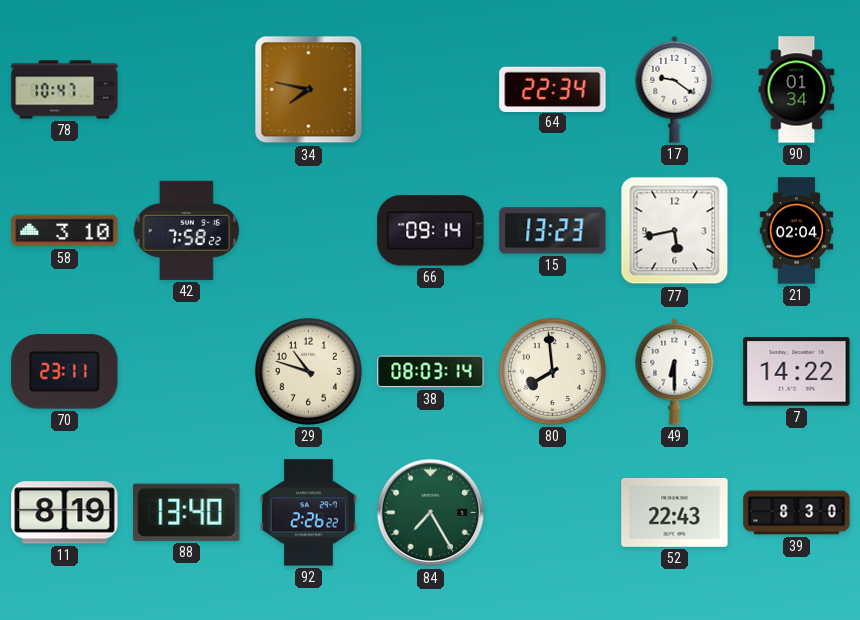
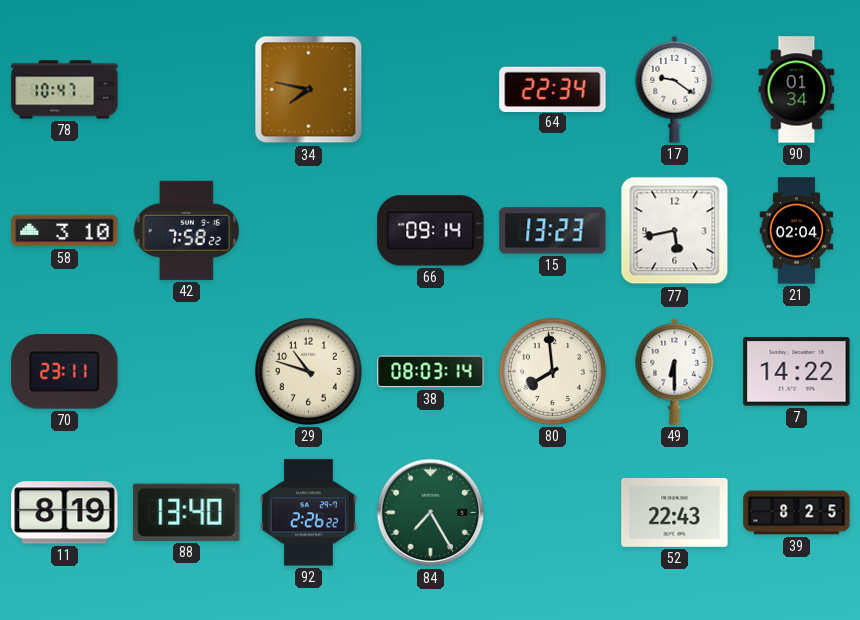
39: 8:30 -> 8:25
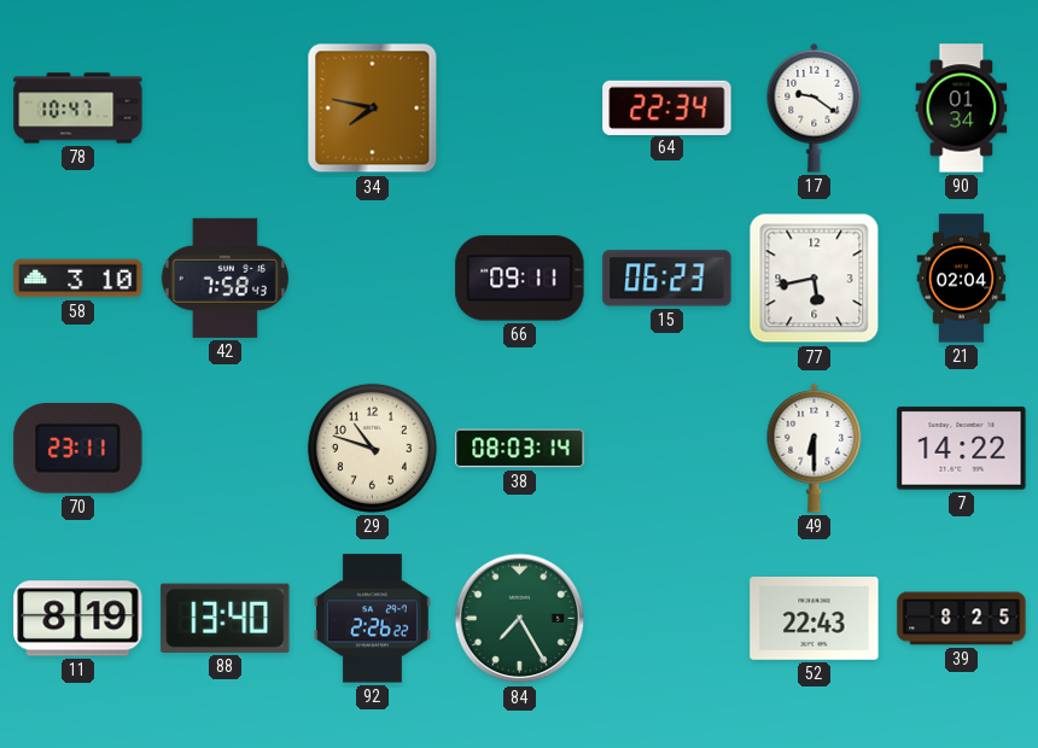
42: 7:58:22 -> 7:58:43
66: 09:14 -> 09:11
15: 13:23 -> 06:23
80: 7:59 -> none
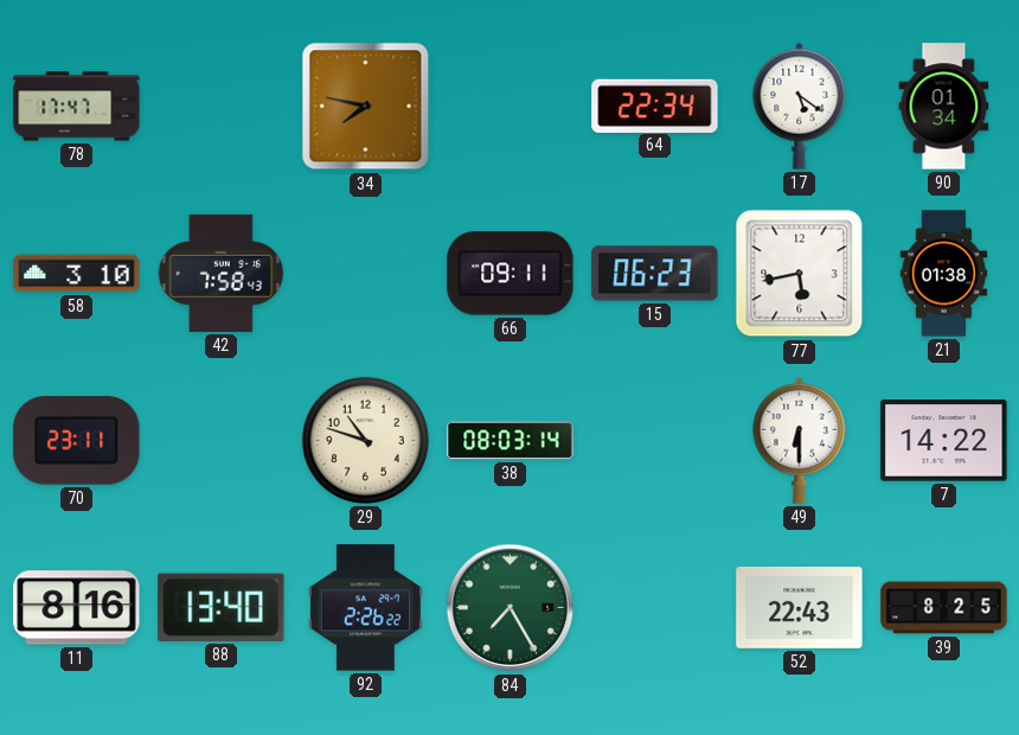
78: 10:47 -> 17:47
17: 9:21 -> 5:21
21: 02:04 -> 01:38
11: 8:19 -> 8:16
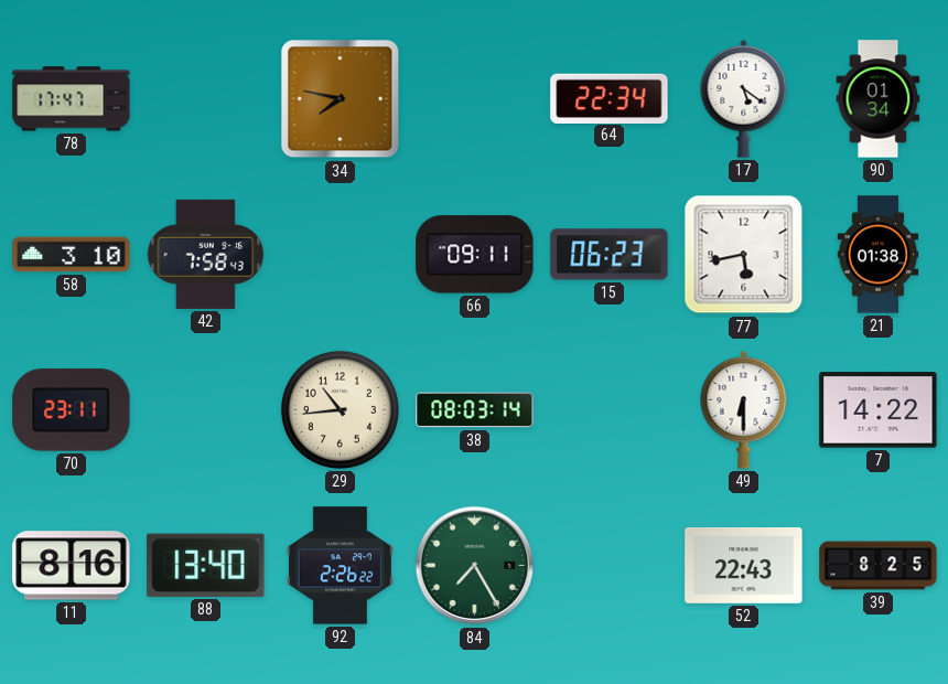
29: 10:48 -> 10:44
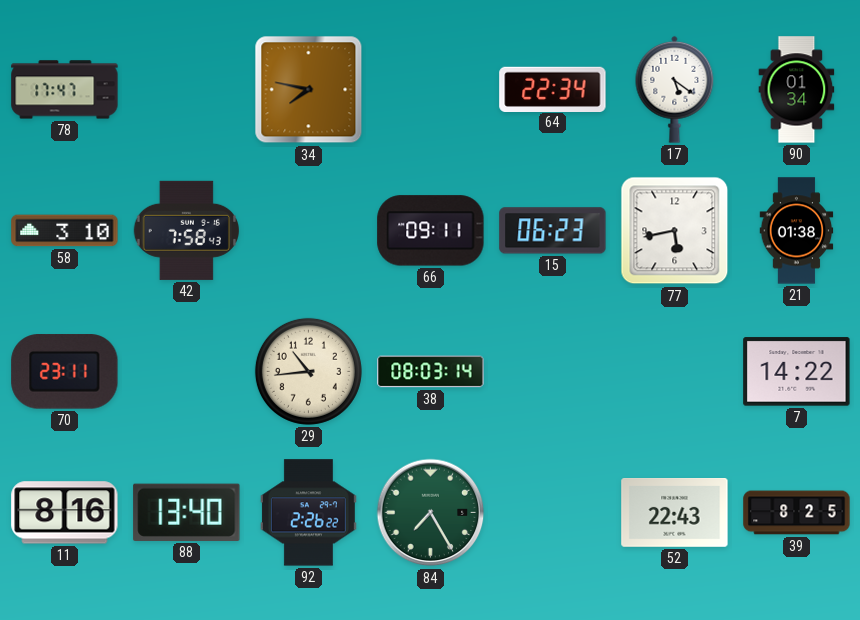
49: 6:30 -> none
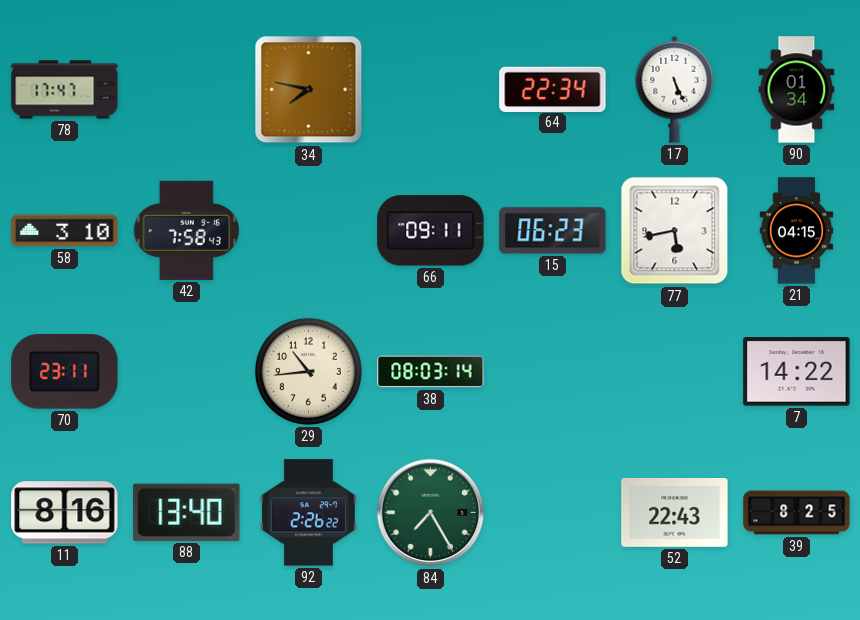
17: 5:21 -> 5:26
21: 01:38 -> 04:15
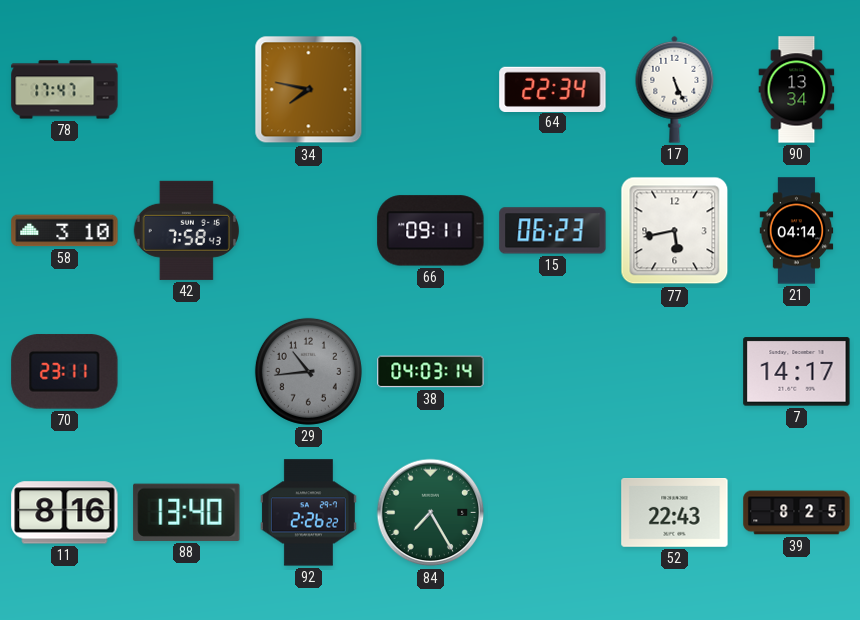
90: 01:34 -> 13:34
21: 04:15 -> 04:14
29 dial: cream -> grey
38: 08:03 -> 04:03
7: 14:22 -> 14:17
